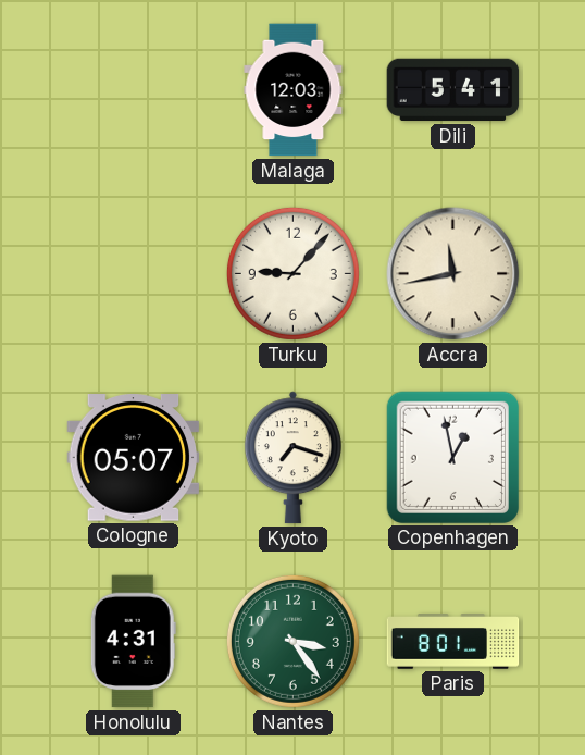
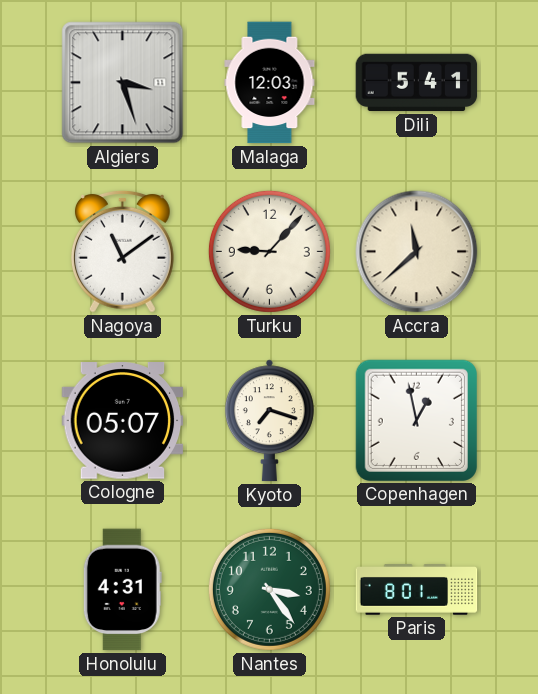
Algiers: none -> 3:27
Nagoya: none -> 11:09
Accra: 11:43 -> 11:38
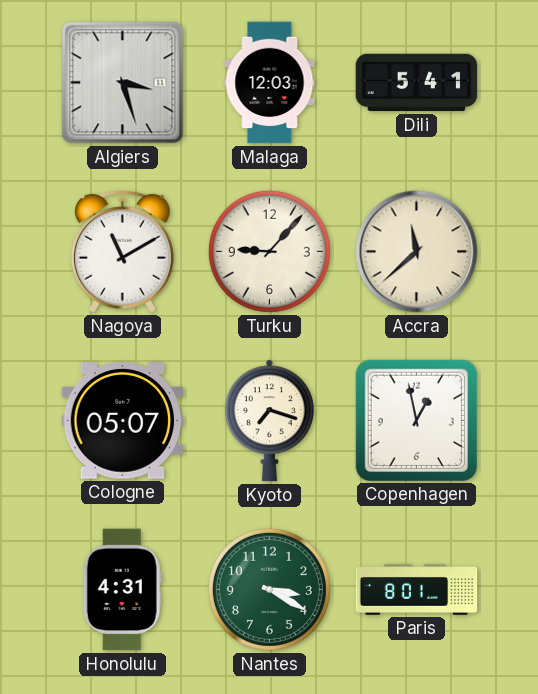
Nagoya: 11:09 -> 11:10
Nantes: 3:24 -> 3:20
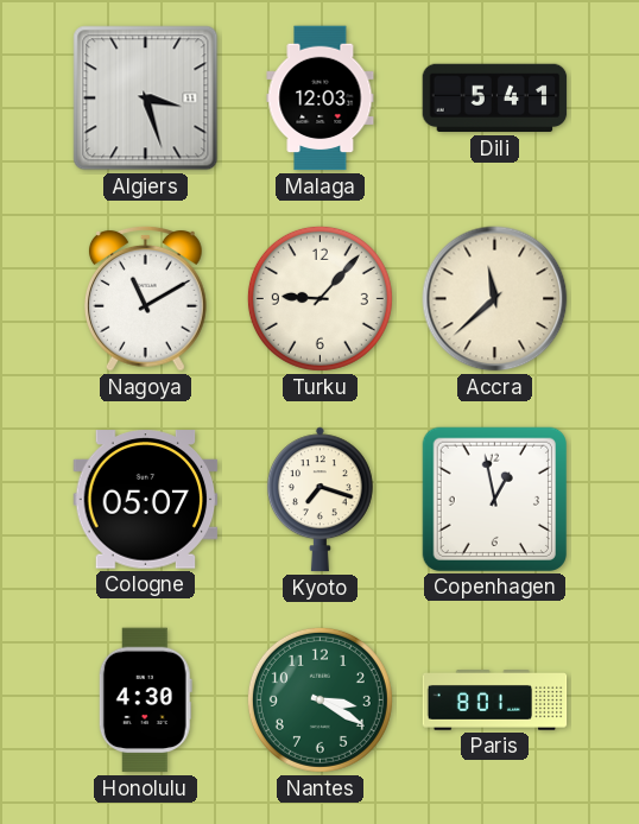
Honolulu: 4:31 -> 4:30
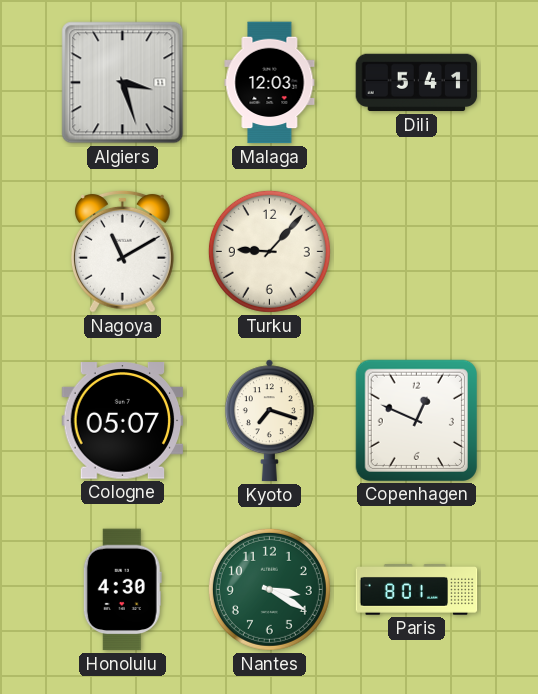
Accra: 11:38 -> none
Copenhagen: 12:58 -> 12:49
